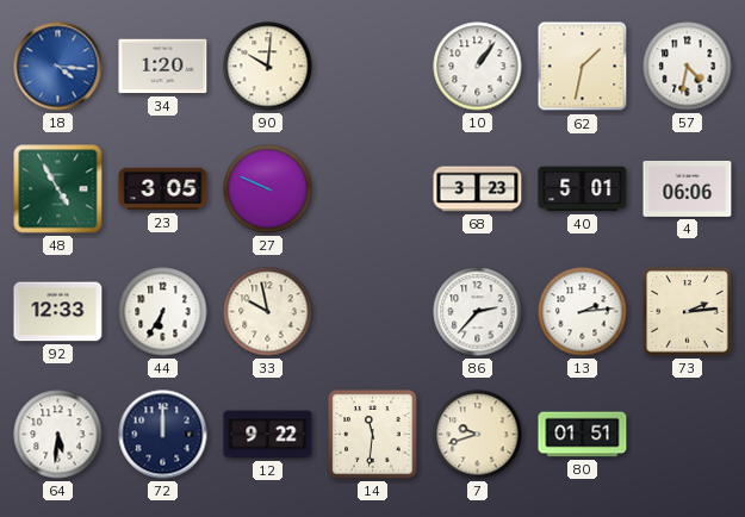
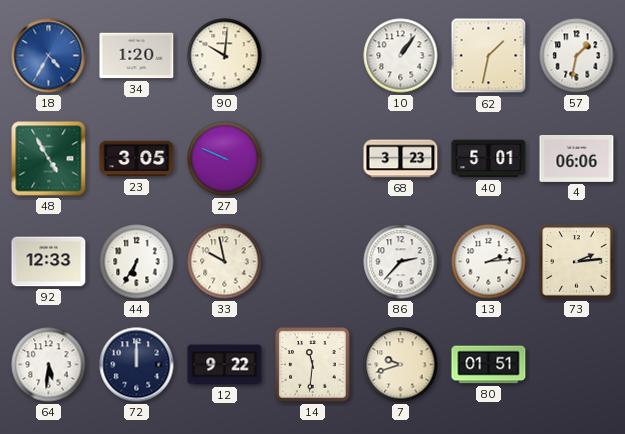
18: 4:16 -> 4:35
57: 4:32 -> 1:32
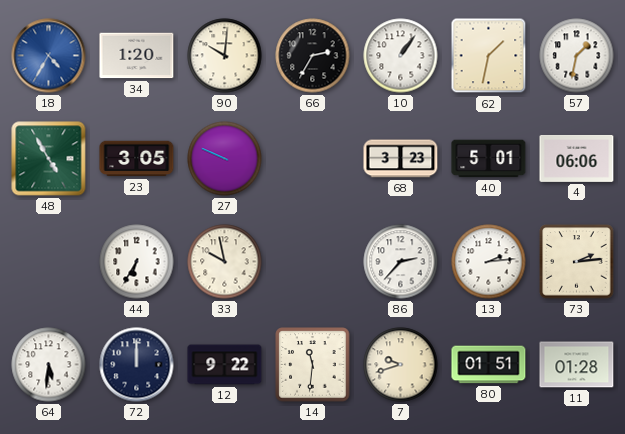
66: none -> 2:35
92: 12:33 -> none
11: none -> 01:28
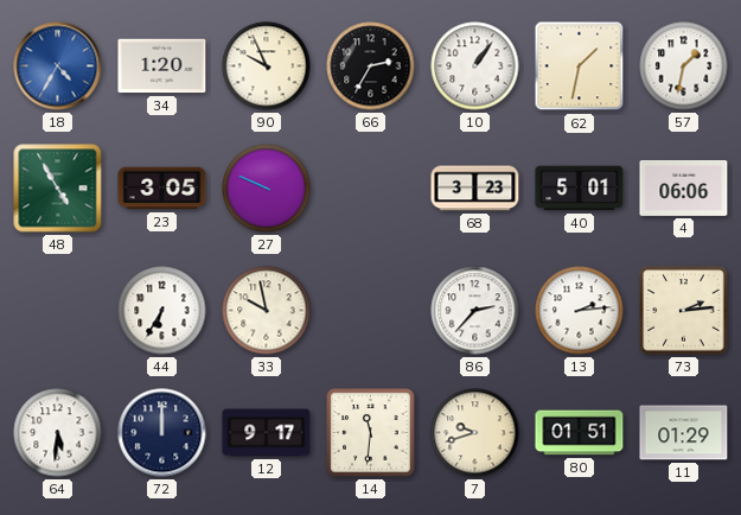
90: 10:01 -> 9:56
12: 9:22 -> 9:17
11: 01:28 -> 01:29
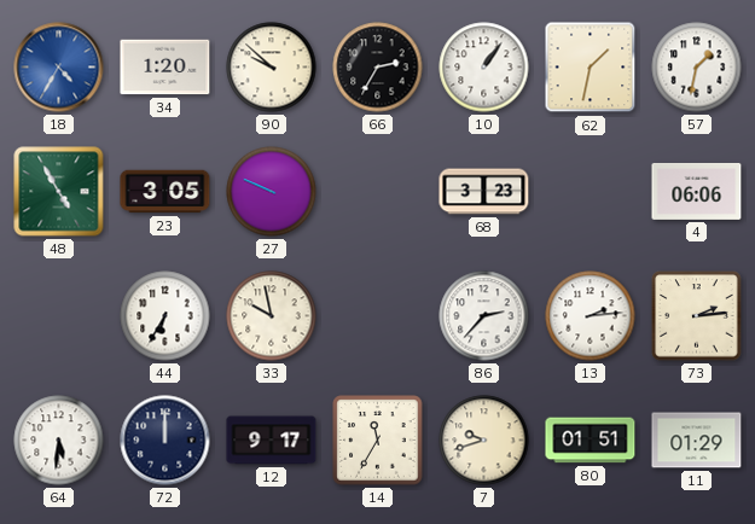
90: 9:56 -> 9:52
40: 5:01 -> none
14: 11:31 -> 11:35
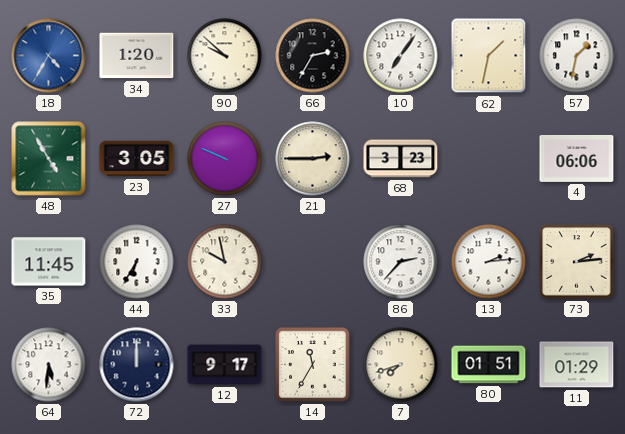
10: 1:06 -> 7:06
21: none -> 2:45
35: none -> 11:45
7: 9:42 -> 7:42
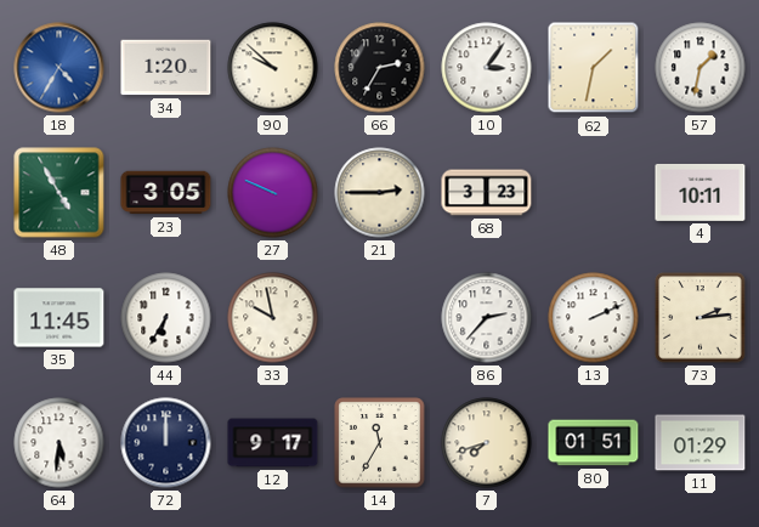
10: 7:06 -> 3:06
4: 06:06 -> 10:11
13: 2:14 -> 2:11
